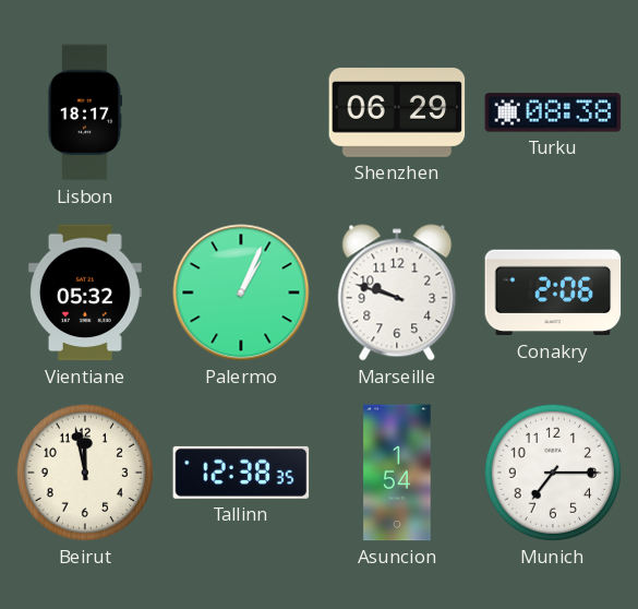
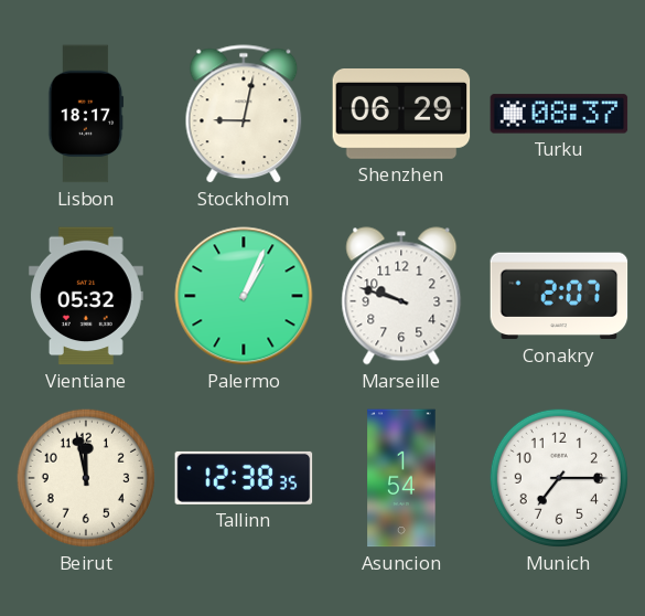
Stockholm: none -> 9:02
Turku: 08:38 -> 08:37
Conakry: 2:06 -> 2:07
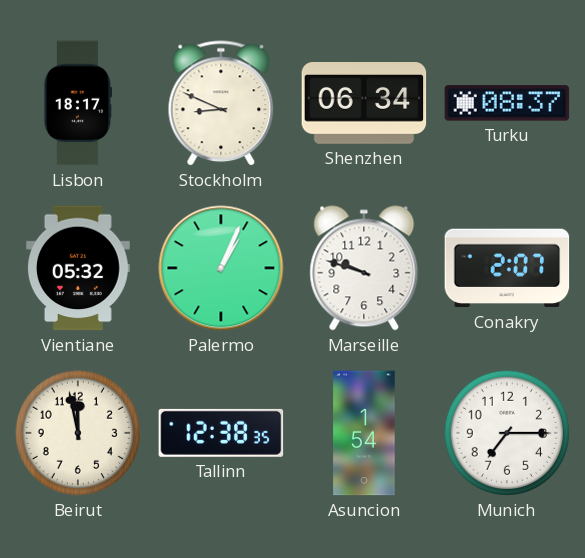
Stockholm: 9:02 -> 8:49
Shenzhen: 06:29 -> 06:34
